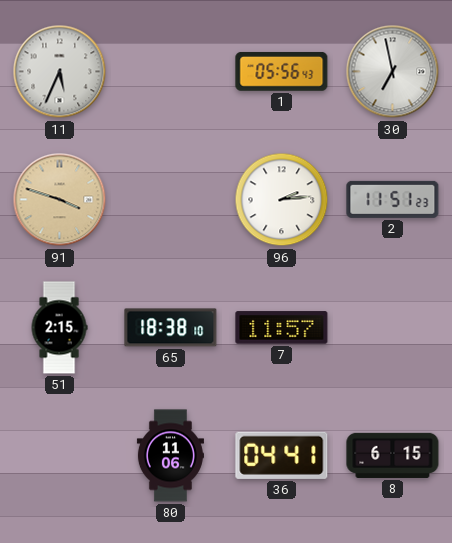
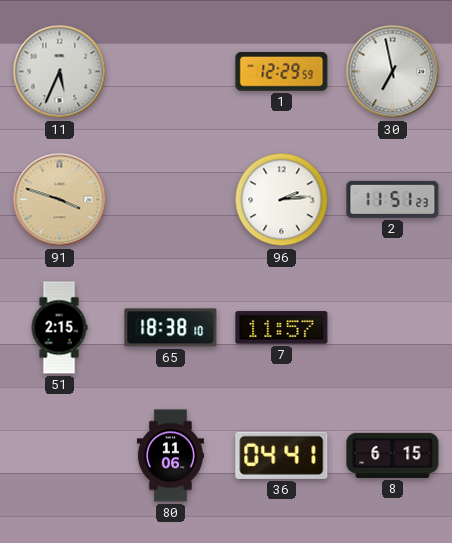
1: 05:56 -> 12:29
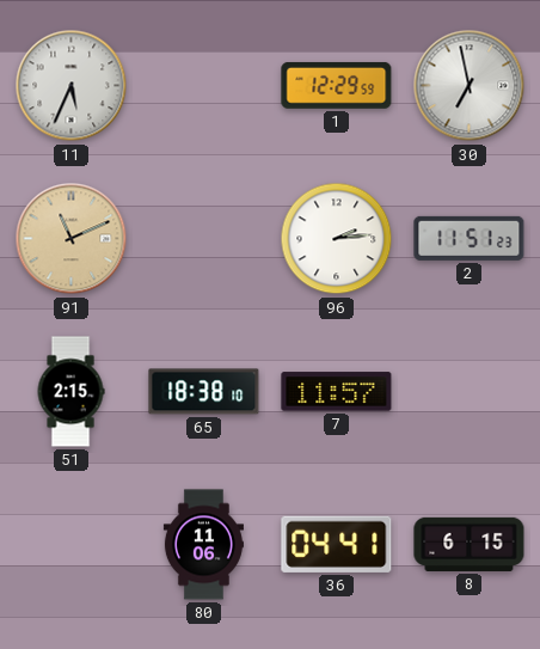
91: 3:48 -> 11:11
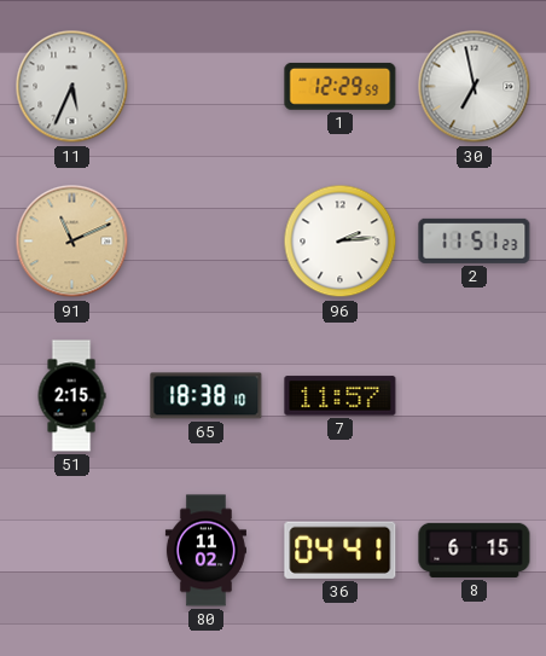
80: 11:06 -> 11:02
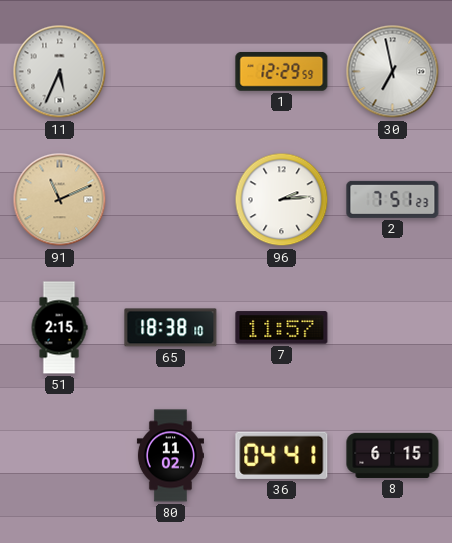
2: 11:51 -> 7:51
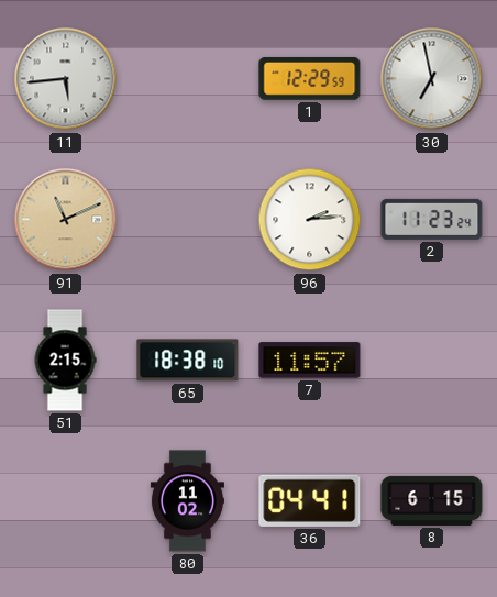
11: 5:34 -> 5:44
2: 7:51 -> 11:23
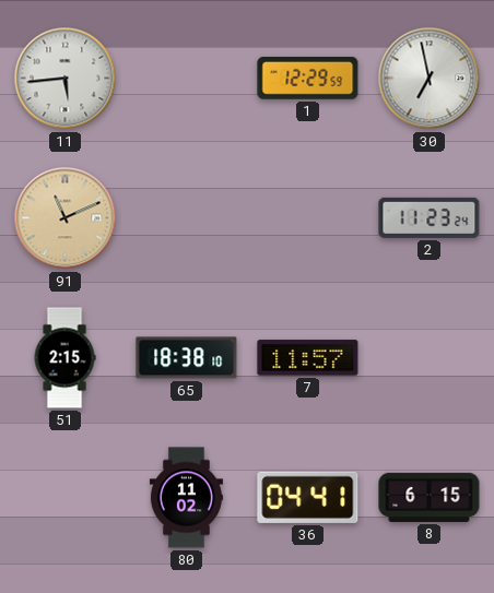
96: 2:14 -> none
